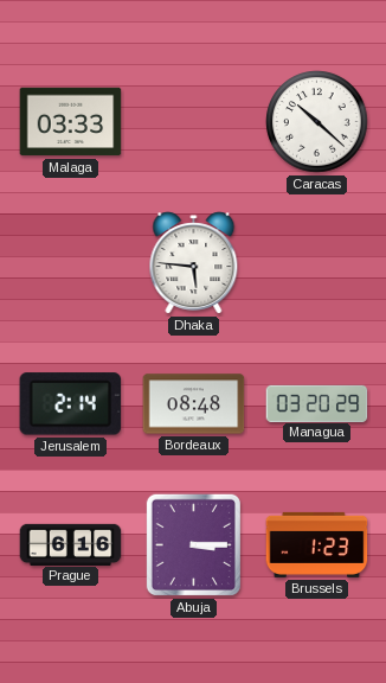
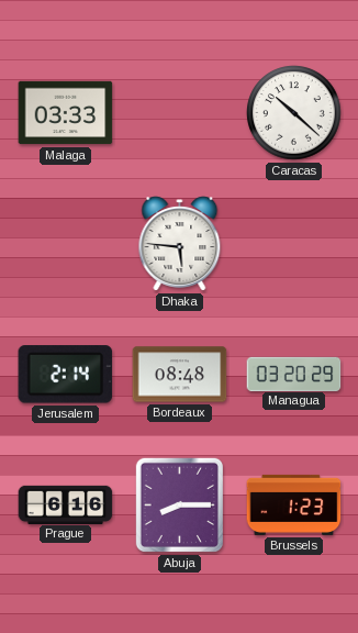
Abuja: 3:15 -> 8:15
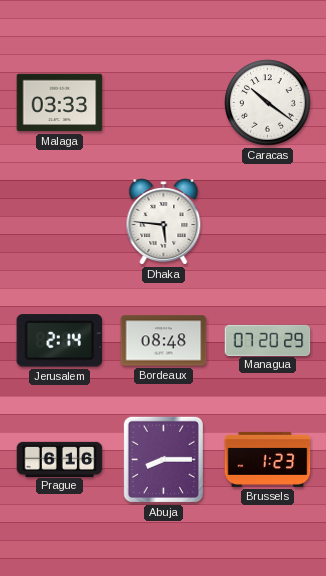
Caracas: 10:22 -> 10:21
Managua: 03:20 -> 07:20
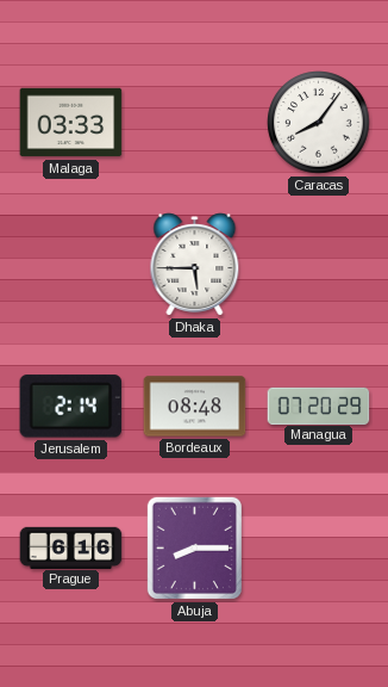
Caracas: 10:21 -> 8:06
Dhaka: 5:46 -> 5:45
Brussels: 1:23 -> none
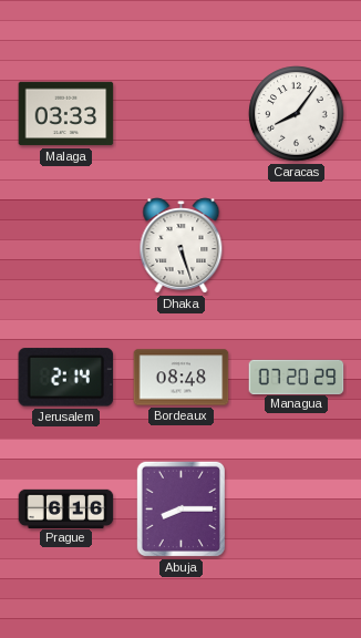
Dhaka: 5:45 -> 5:27
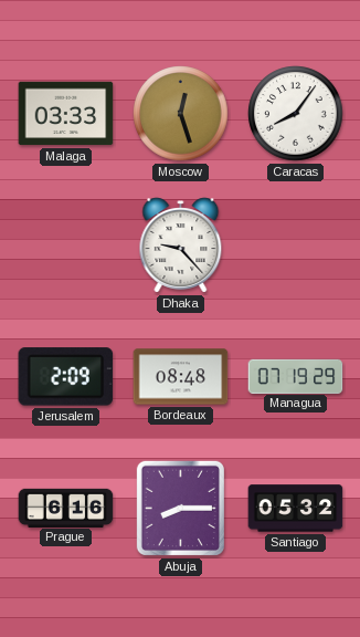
Moscow: none -> 12:27
Dhaka: 5:27 -> 9:23
Jerusalem: 2:14 -> 2:09
Managua: 07:20 -> 07:19
Santiago: none -> 05:32
